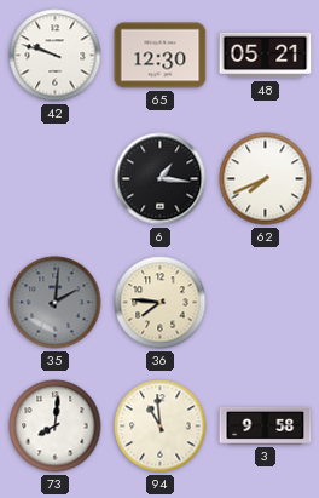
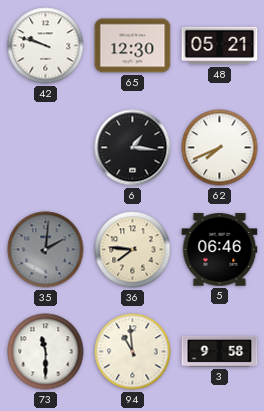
5: none -> 06:46
73: 8:01 -> 11:30
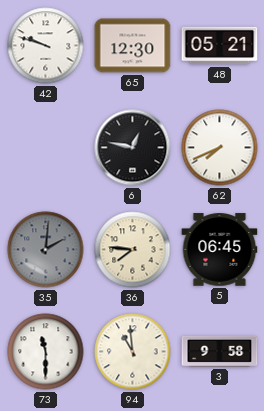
6: 1:16 -> 12:47
5: 06:46 -> 06:45
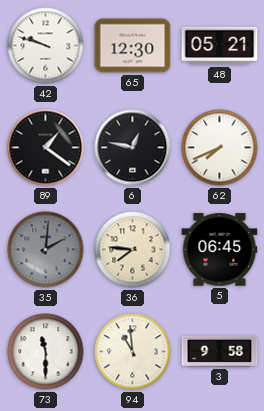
89: none -> 1:21
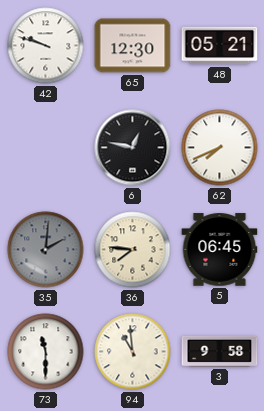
89: 1:21 -> none
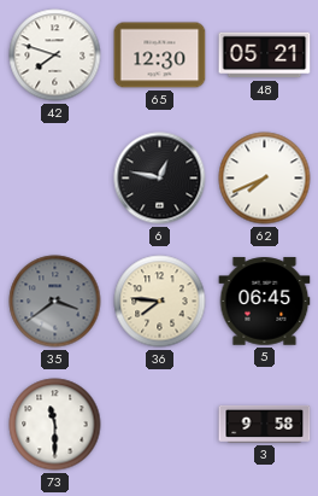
42: 9:48 -> 7:48
35: 2:01 -> 3:39
94: 10:59 -> none
